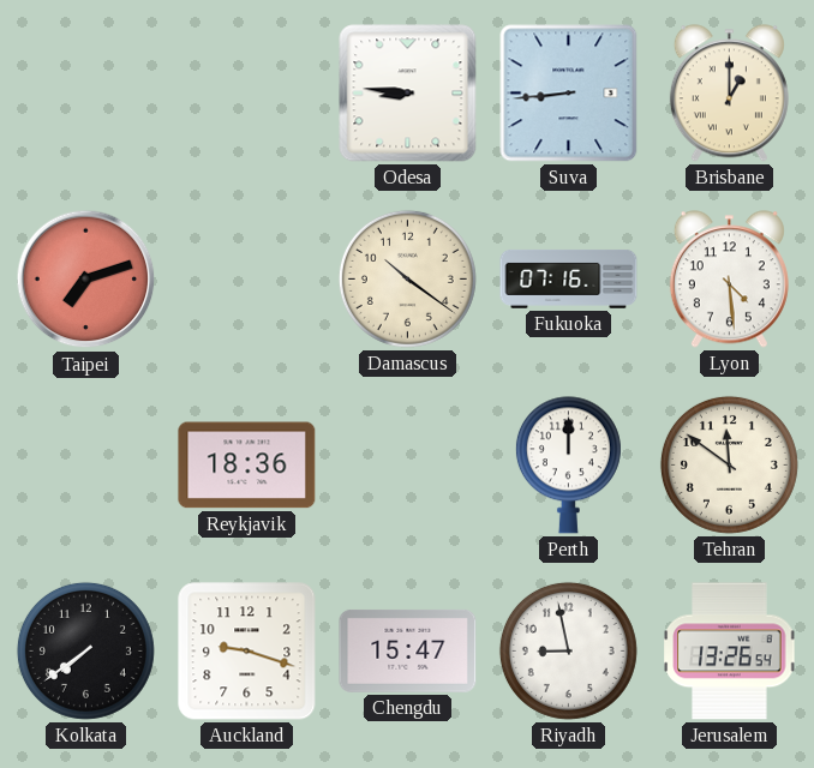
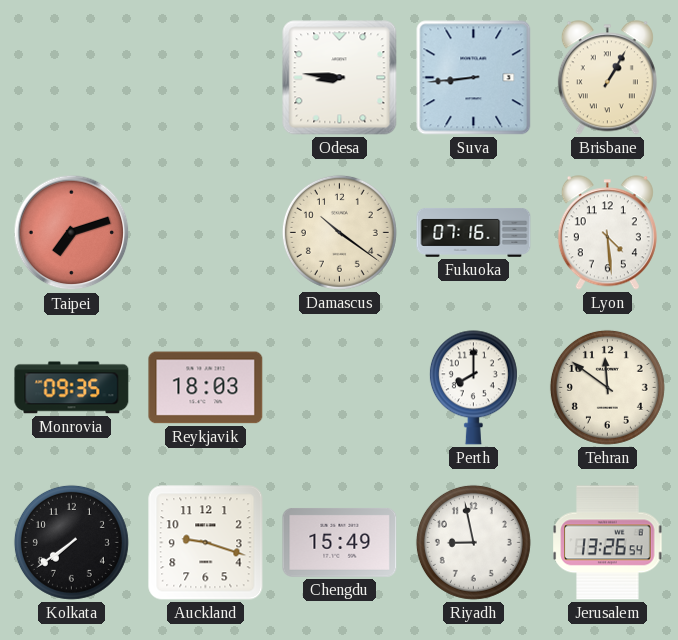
Brisbane: 1:00 -> 1:05
Monrovia: none -> 09:35
Reykjavik: 18:36 -> 18:03
Perth: 12:00 -> 8:00
Chengdu: 15:47 -> 15:49
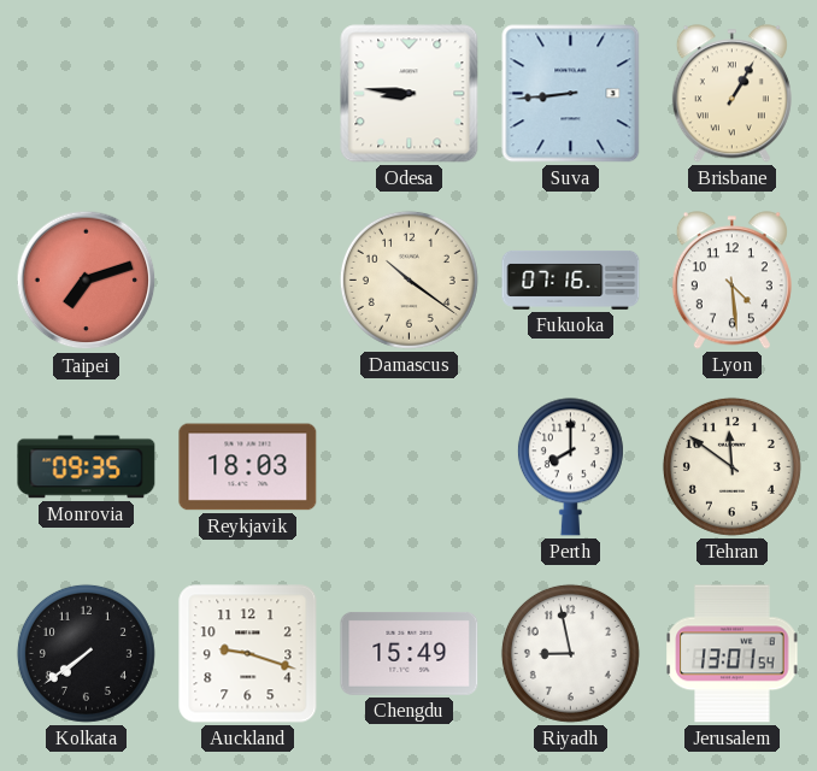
Jerusalem: 13:26 -> 13:01
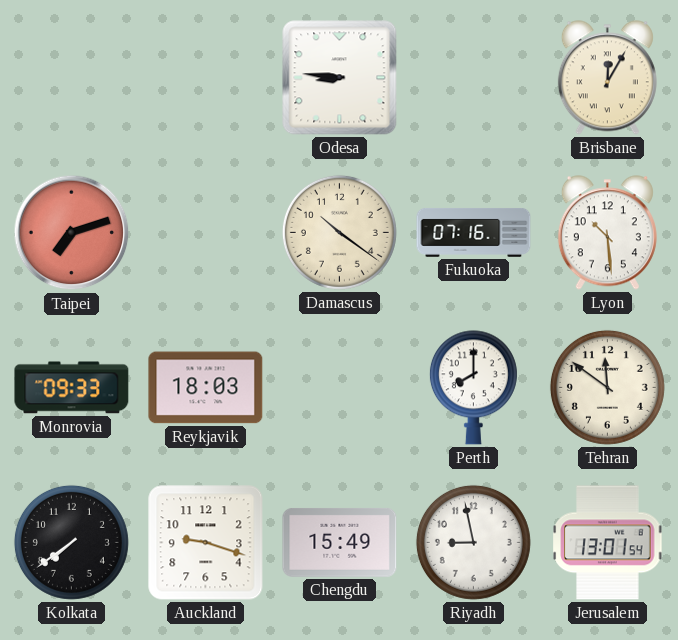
Suva: 8:44 -> none
Brisbane: 1:05 -> 12:05
Lyon: 4:29 -> 10:29
Monrovia: 09:35 -> 09:33
